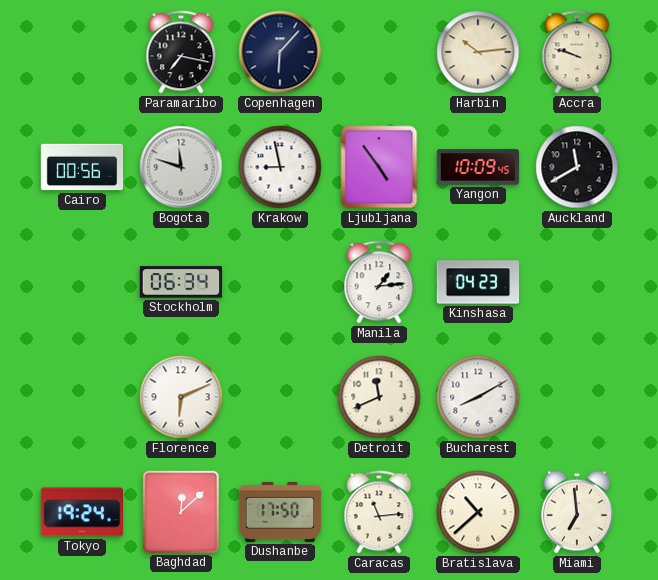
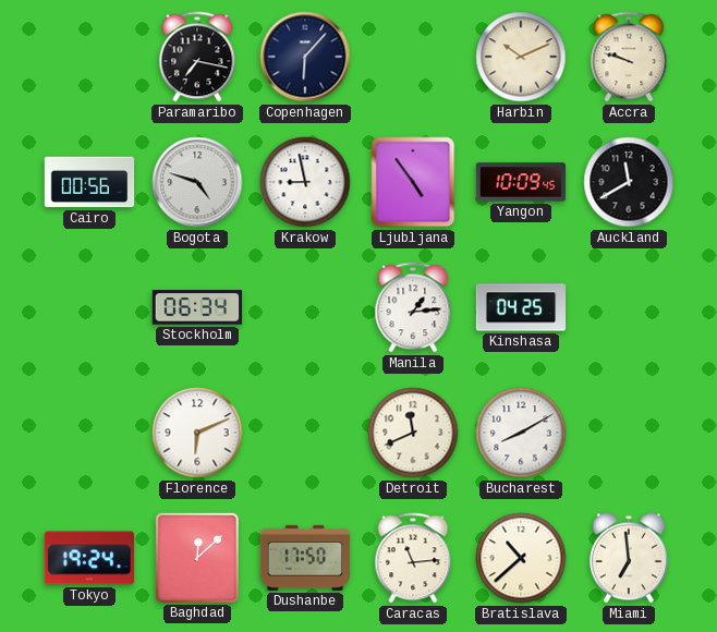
Harbin: 10:14 -> 10:11
Bogota: 11:48 -> 4:48
Kinshasa: 04:23 -> 04:25
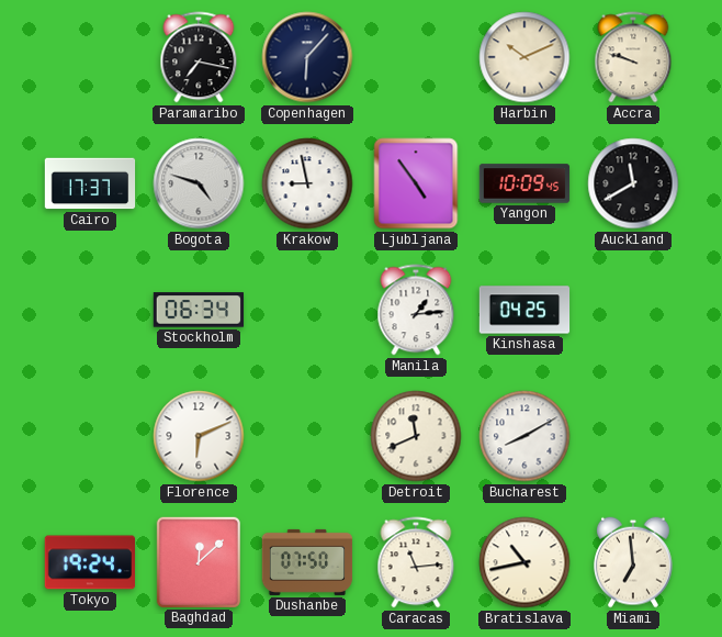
Cairo: 00:56 -> 17:37
Dushanbe: 17:50 -> 07:50
Bratislava: 10:38 -> 10:43
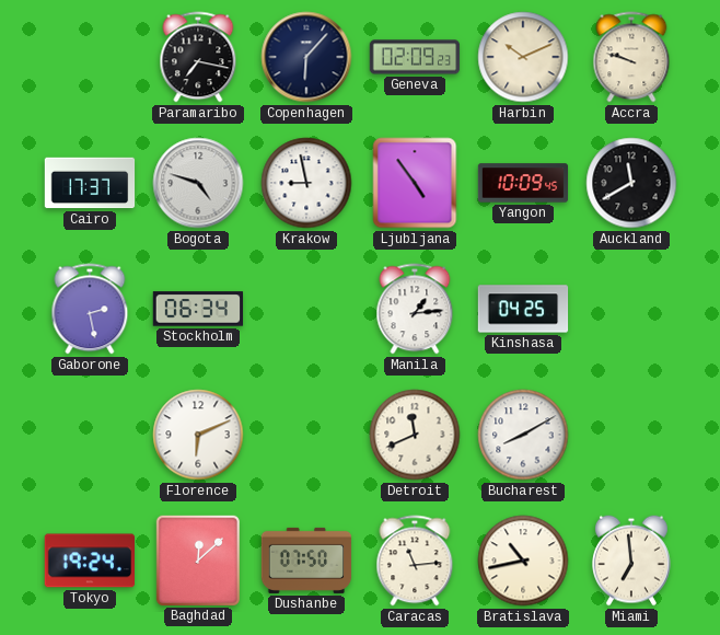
Geneva: none -> 02:09
Gaborone: none -> 2:28
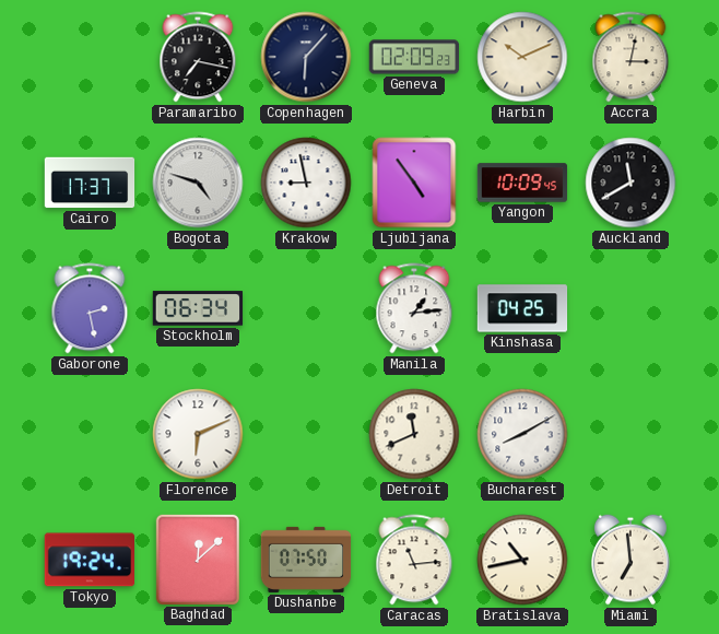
Accra: 9:48 -> 3:02
